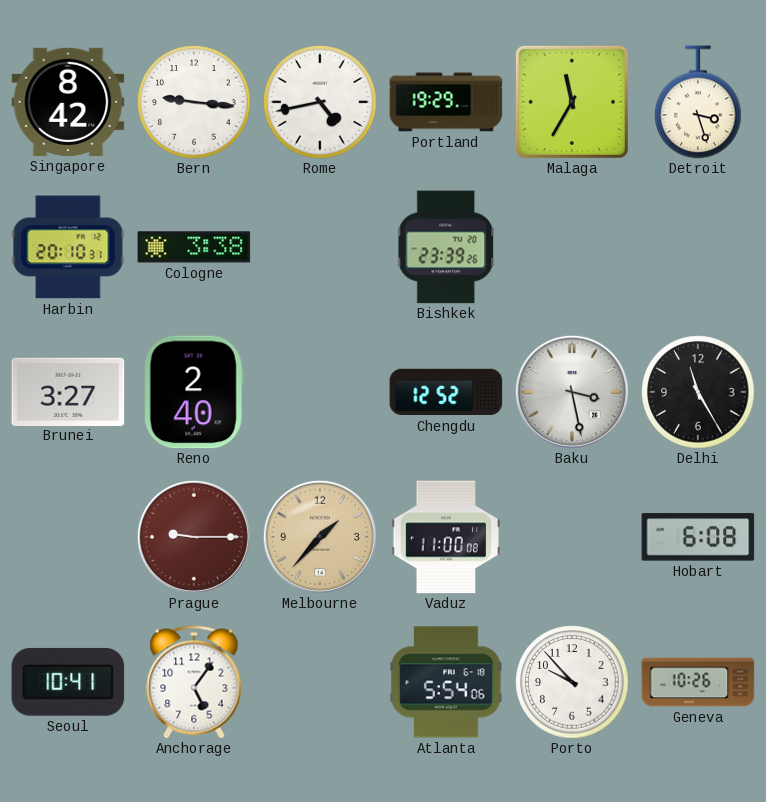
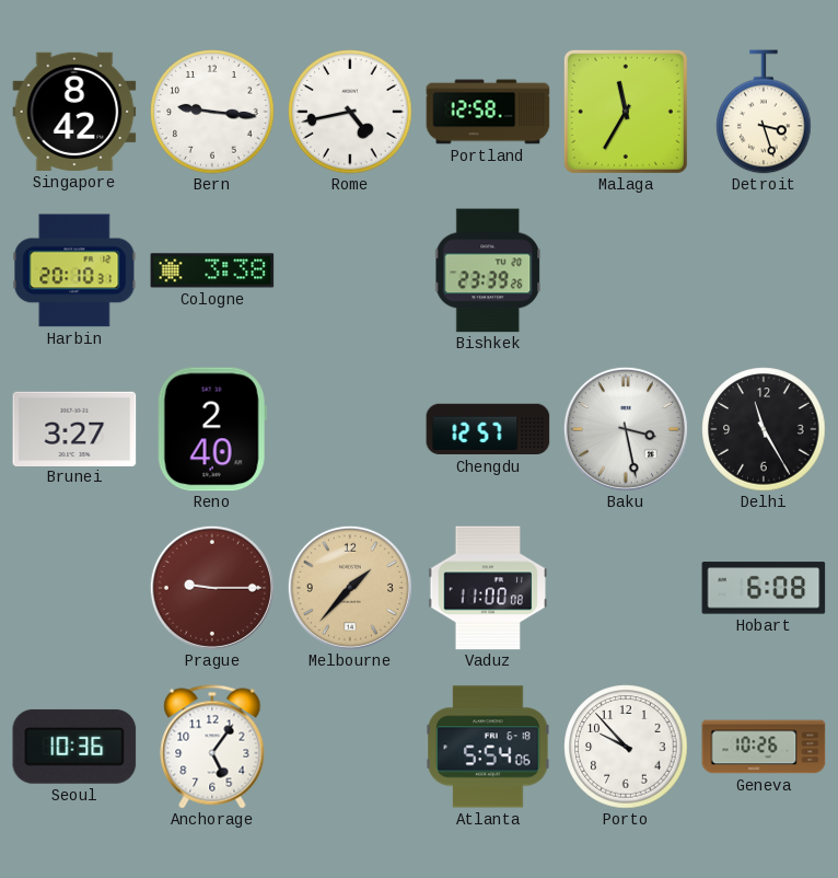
Portland: 19:29 -> 12:58
Chengdu: 12:52 -> 12:57
Seoul: 10:41 -> 10:36
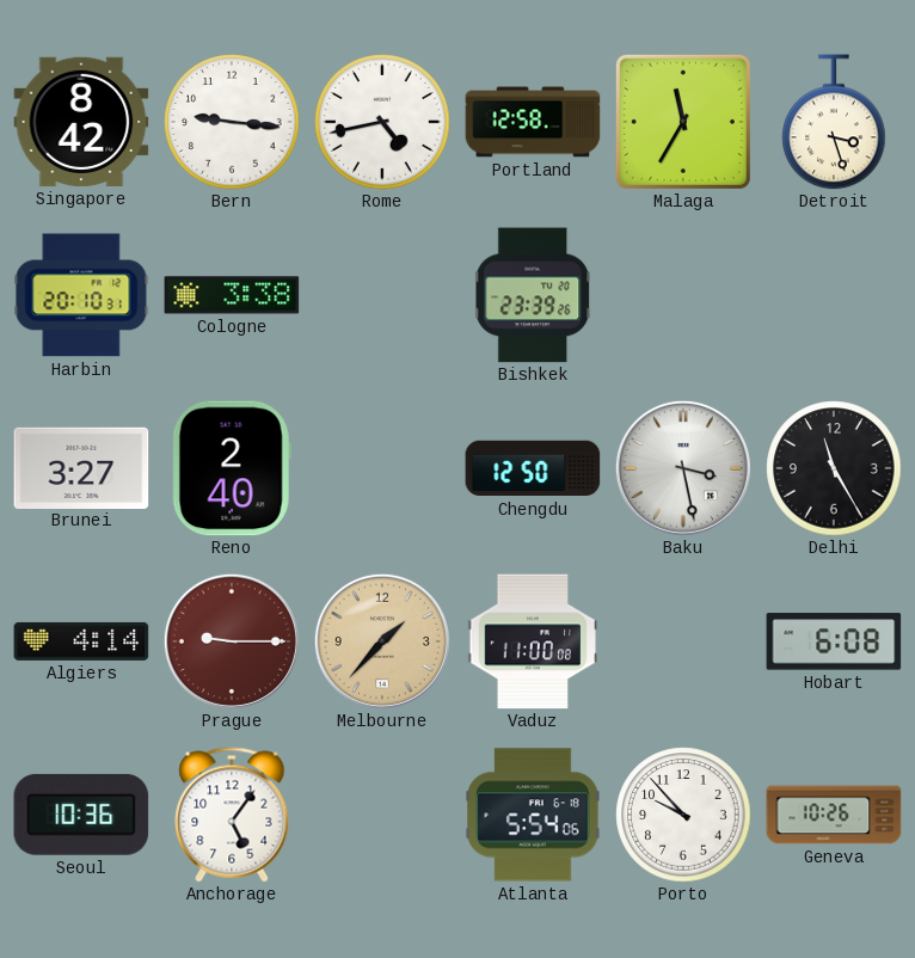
Chengdu: 12:57 -> 12:50
Algiers: none -> 4:14
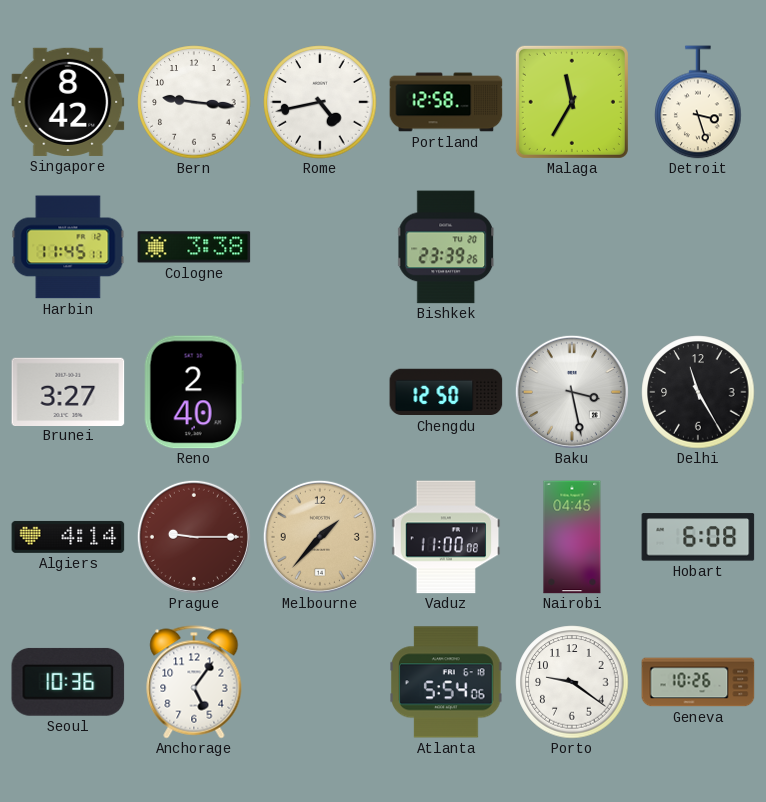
Harbin: 20:10 -> 11:45
Nairobi: none -> 04:45
Porto: 9:53 -> 9:21
